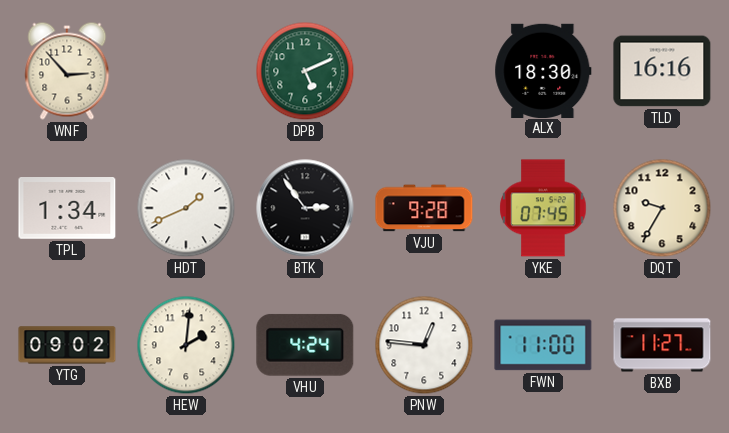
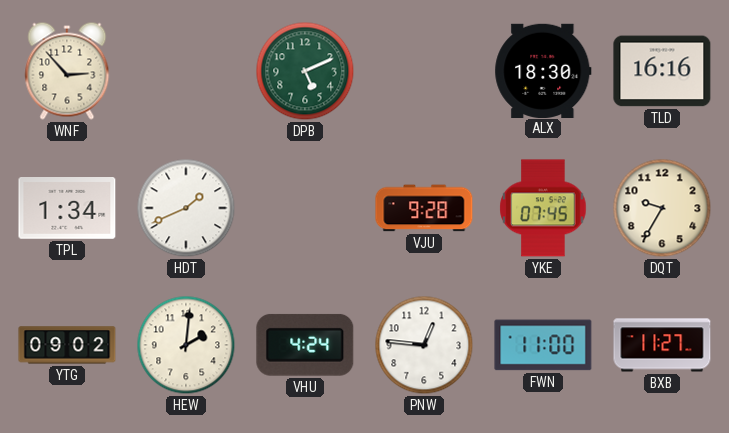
BTK: 2:54 -> none
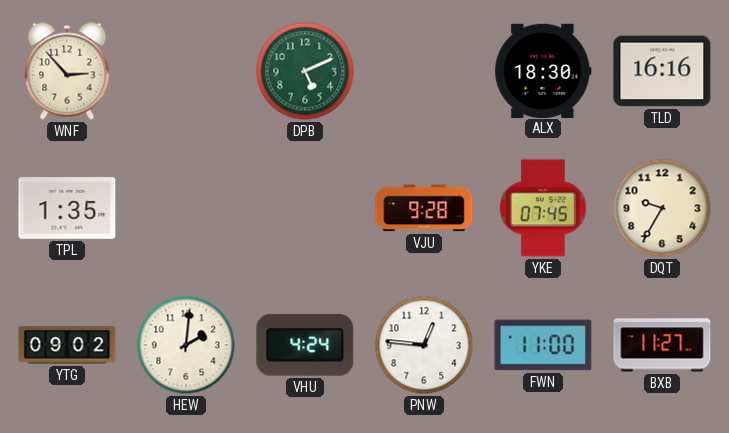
TPL: 1:34 -> 1:35
HDT: 1:41 -> none
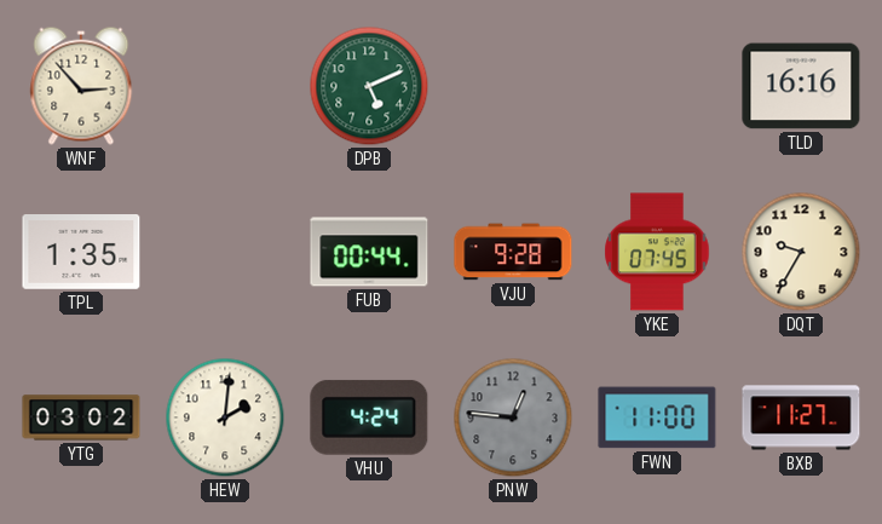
ALX: 18:30 -> none
FUB: none -> 00:44
YTG: 09:02 -> 03:02
PNW dial: white -> grey
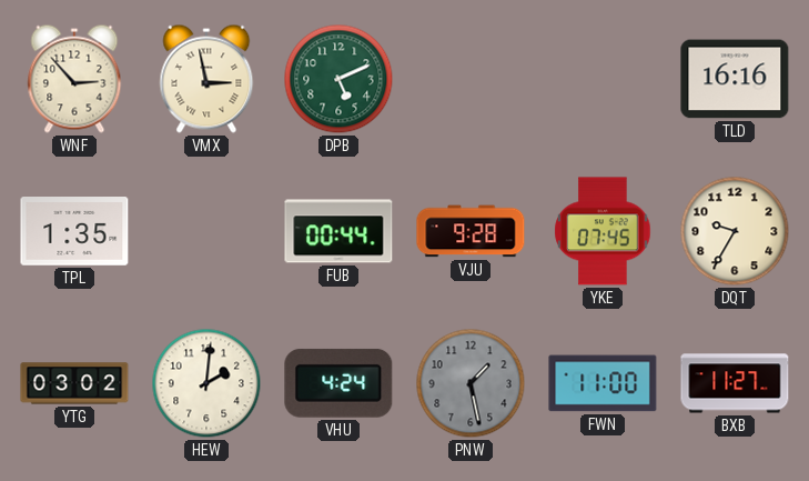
VMX: none -> 2:58
PNW: 12:46 -> 1:28
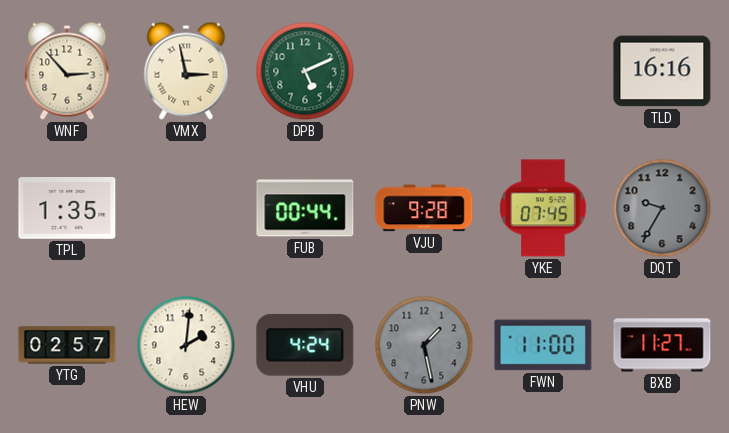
DQT dial: cream -> grey
YTG: 03:02 -> 02:57
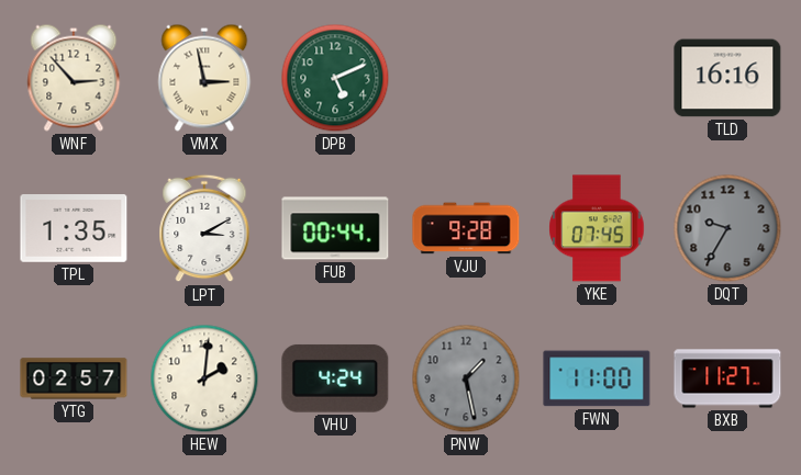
LPT: none -> 3:10
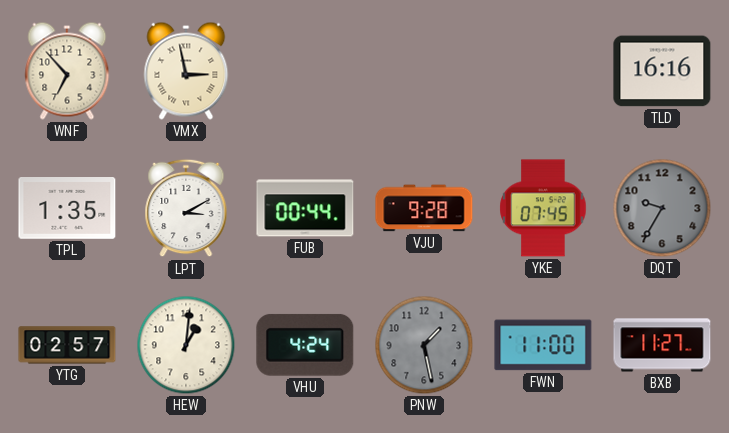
WNF: 2:53 -> 6:53
DPB: 5:11 -> none
HEW: 2:01 -> 1:01
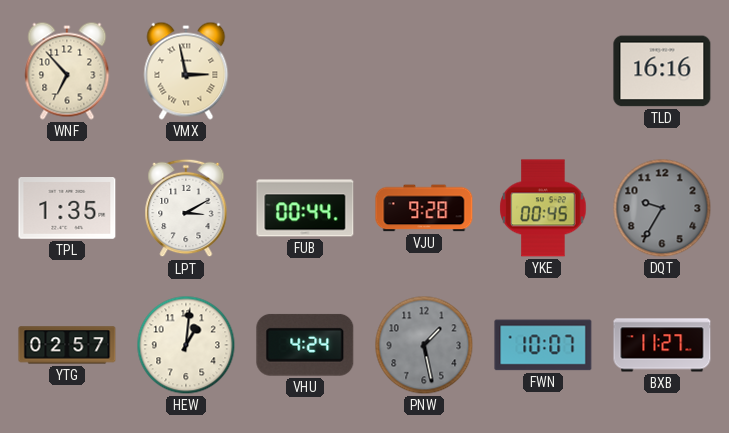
YKE: 07:45 -> 00:45
FWN: 11:00 -> 10:07
